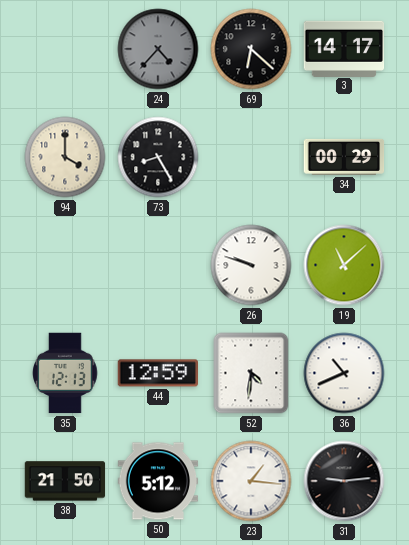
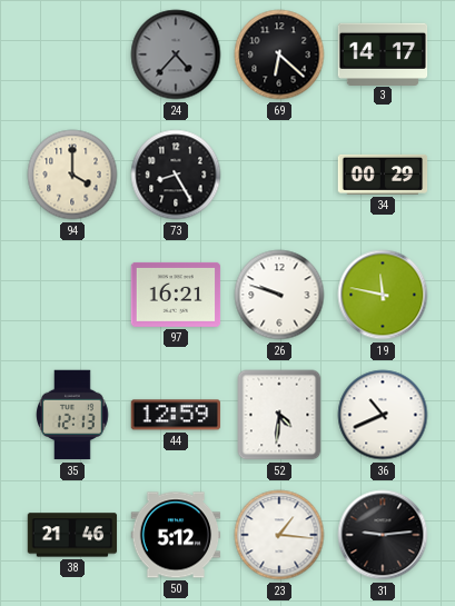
97: none -> 16:21
19: 11:08 -> 11:47
38: 21:50 -> 21:46
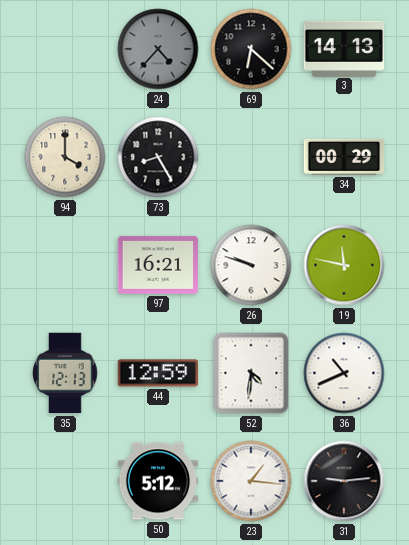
3: 14:17 -> 14:13
38: 21:46 -> none
